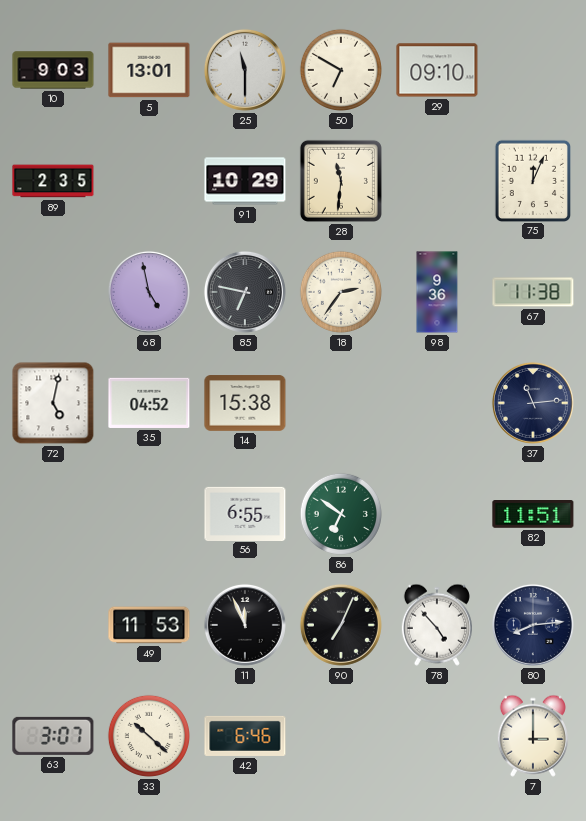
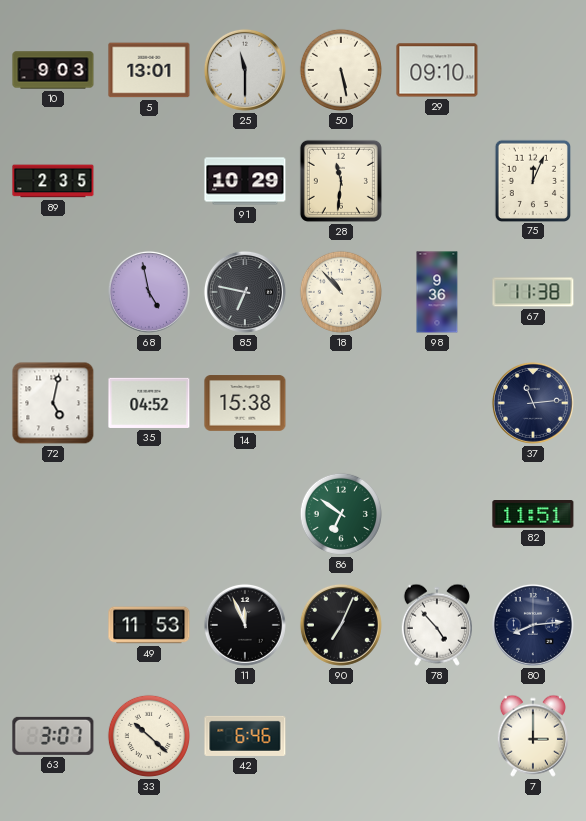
50: 6:50 -> 5:28
18: 2:36 -> 10:53
56: 6:55 -> none
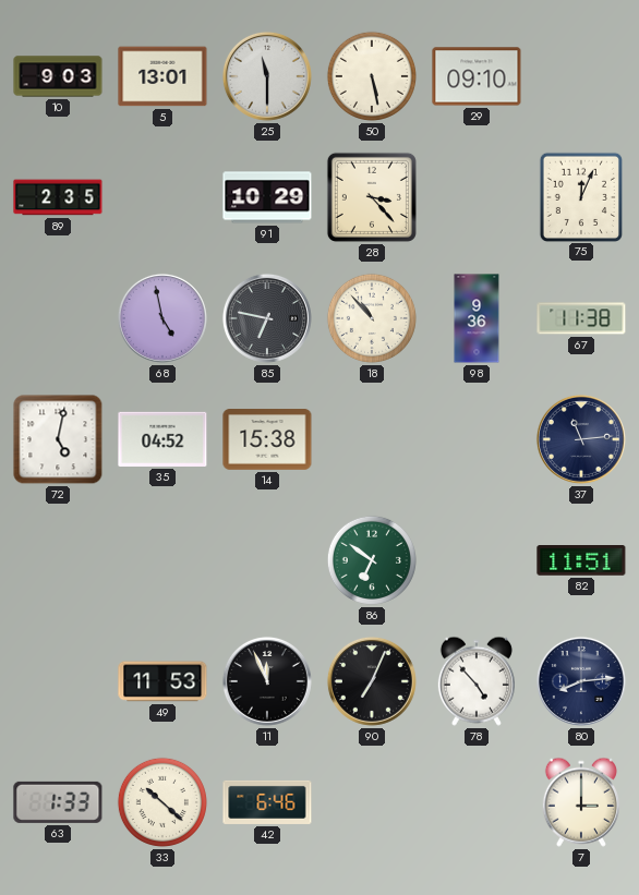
28: 11:31 -> 3:23
63: 3:07 -> 1:33
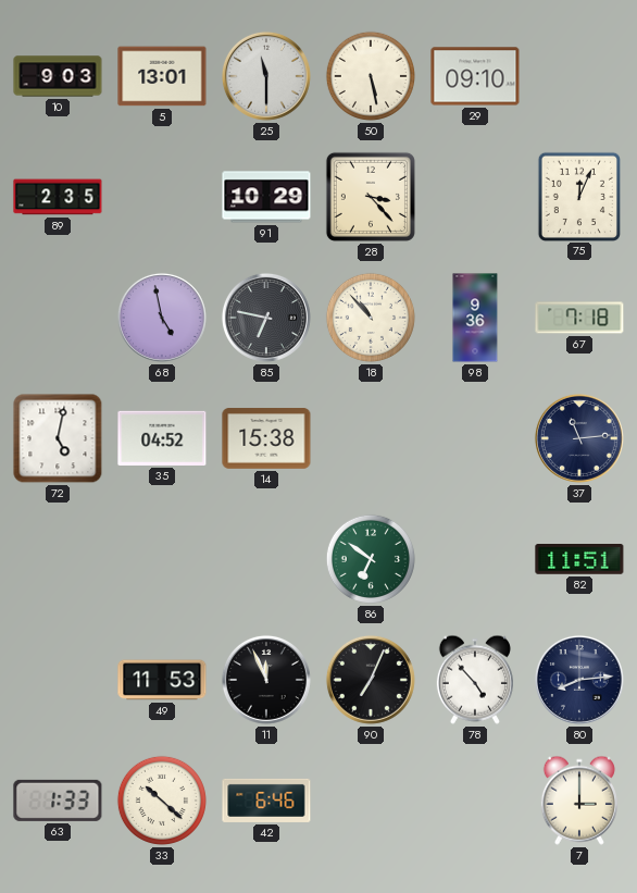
67: 11:38 -> 7:18
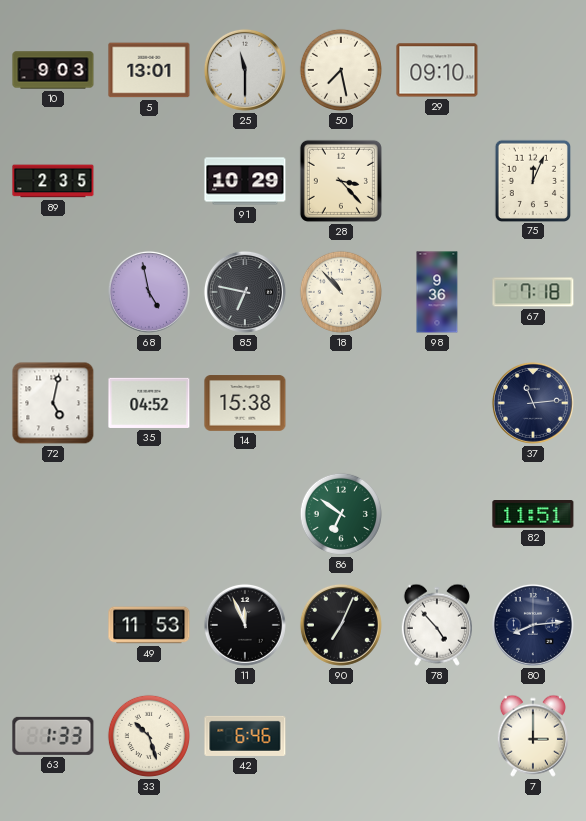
50: 5:28 -> 7:28
33: 10:22 -> 10:27
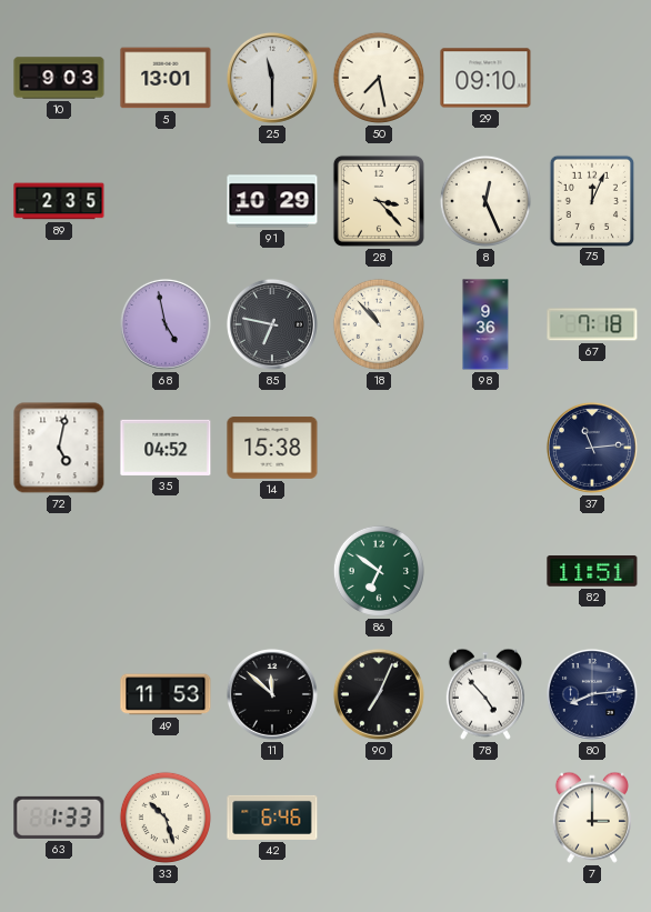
8: none -> 12:26
11: 11:56 -> 11:52
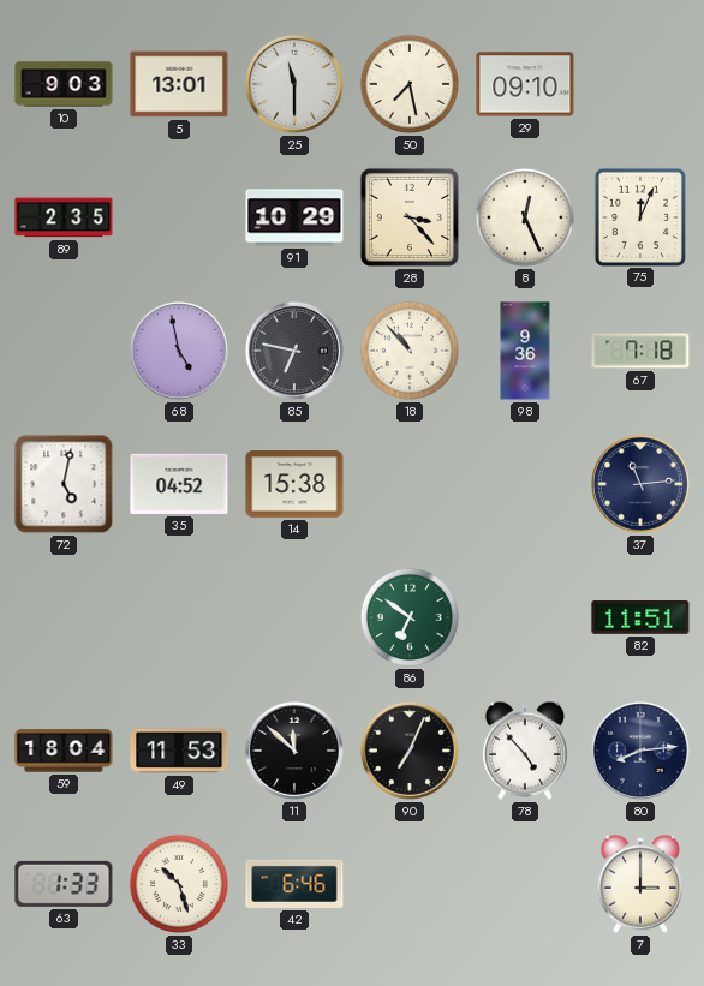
59: none -> 18:04
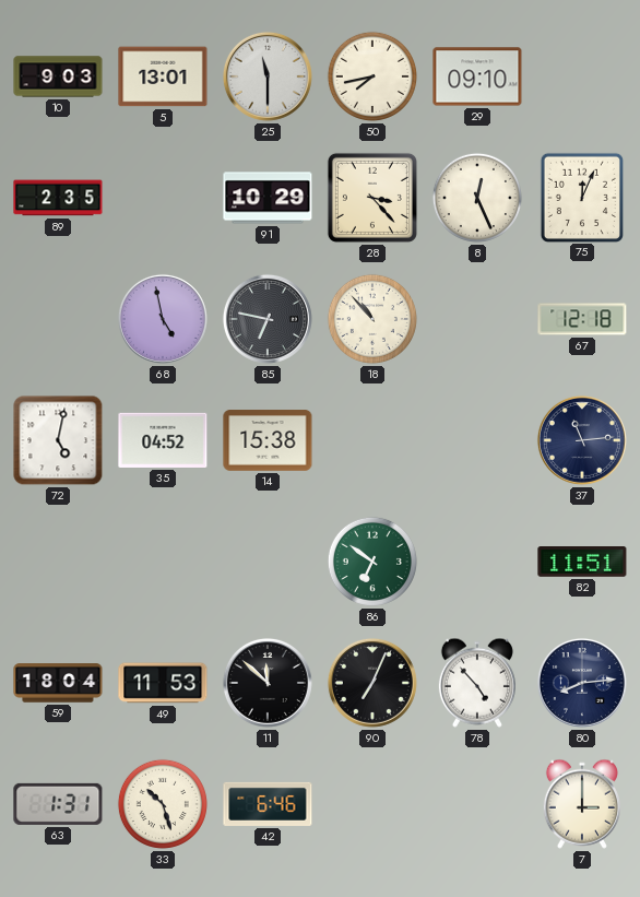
50: 7:28 -> 7:43
98: 9:36 -> none
67: 7:18 -> 12:18
63: 1:33 -> 1:31
